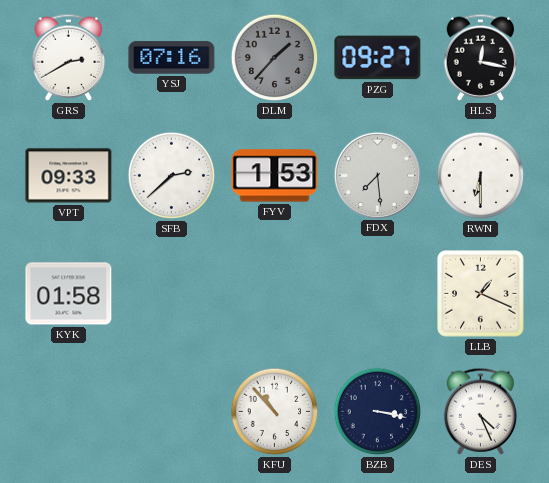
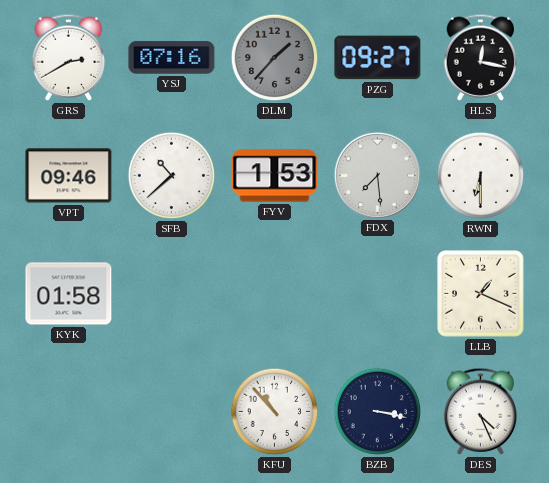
VPT: 09:33 -> 09:46
SFB: 2:38 -> 10:38
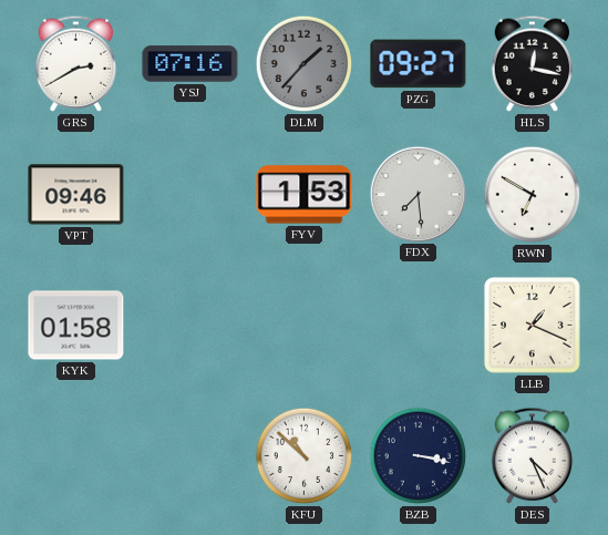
SFB: 10:38 -> none
RWN: 6:30 -> 6:50
KFU: 10:53 -> 10:52
